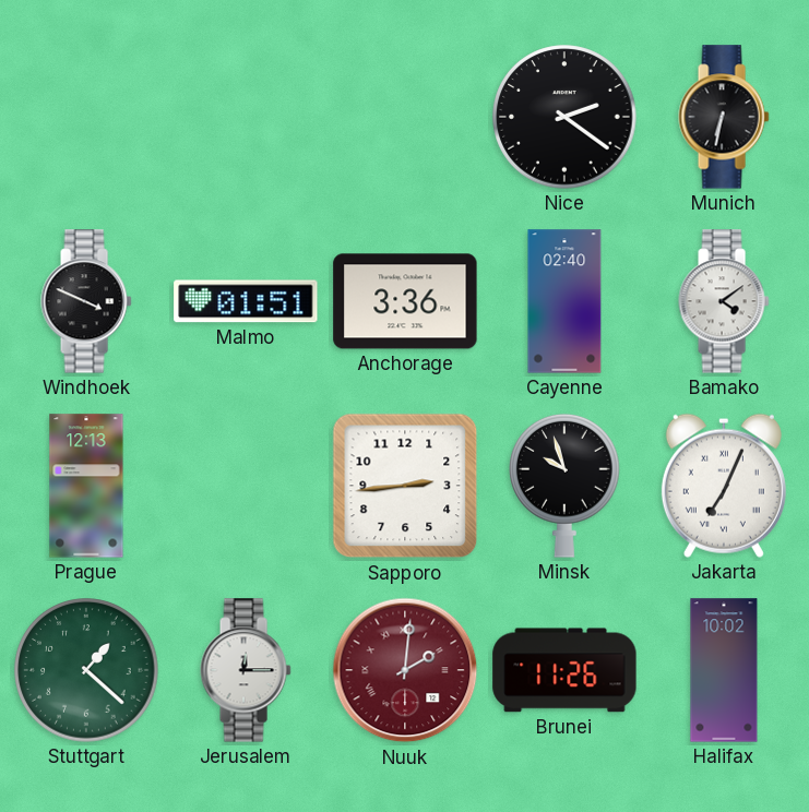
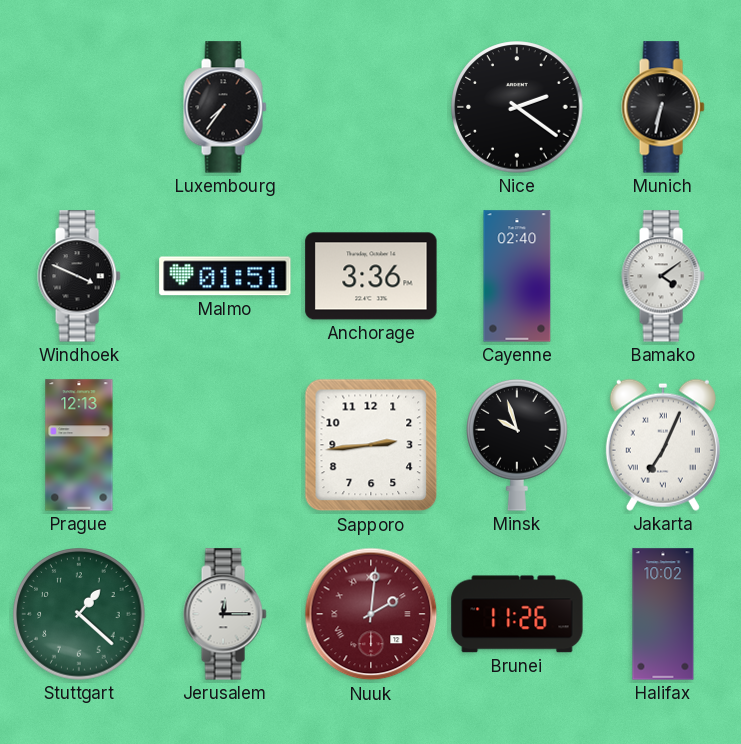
Luxembourg: none -> 7:36
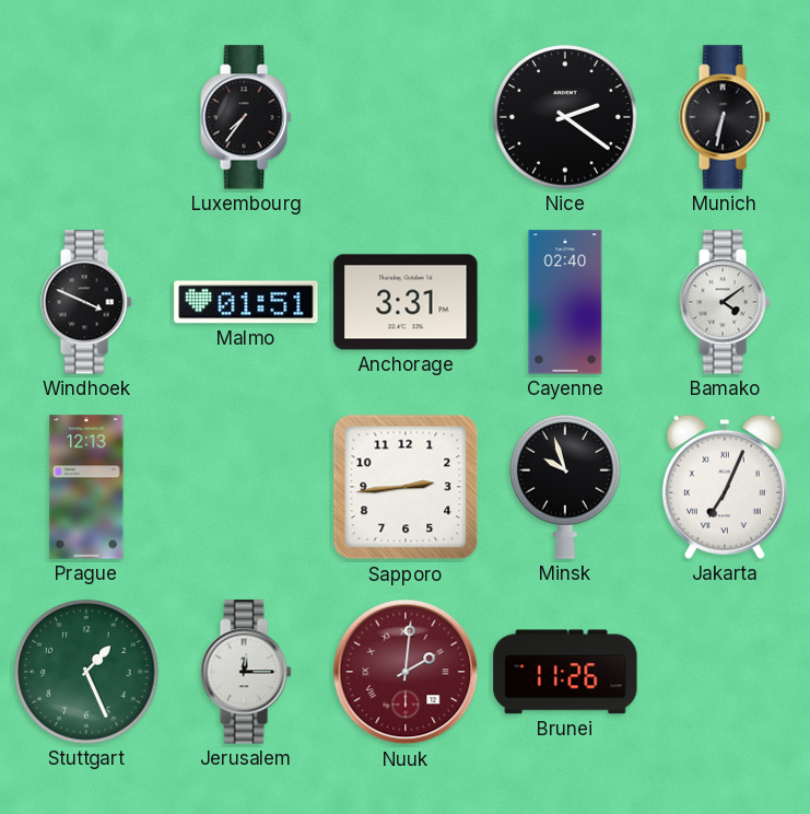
Anchorage: 3:36 -> 3:31
Stuttgart: 1:22 -> 1:26
Halifax: 10:02 -> none
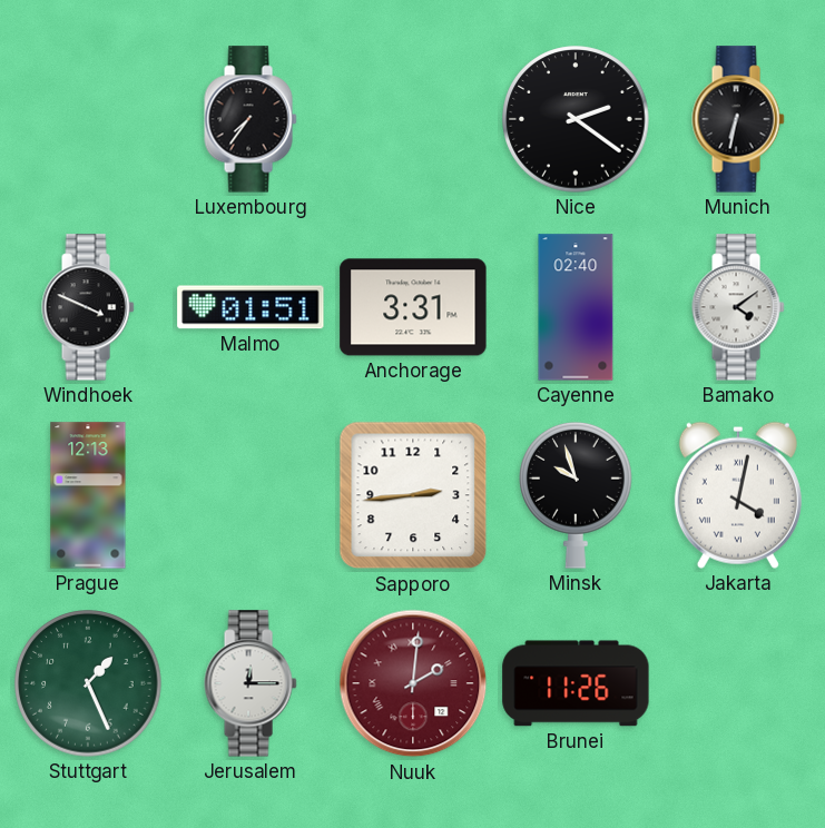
Jakarta: 7:04 -> 4:02
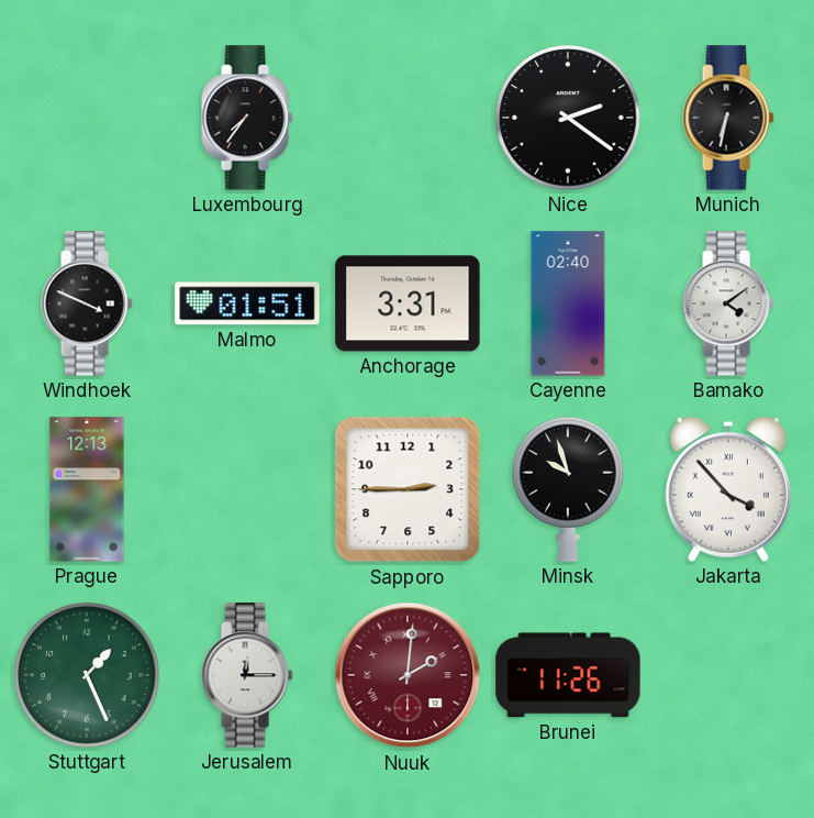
Sapporo: 2:44 -> 2:45
Jakarta: 4:02 -> 3:53
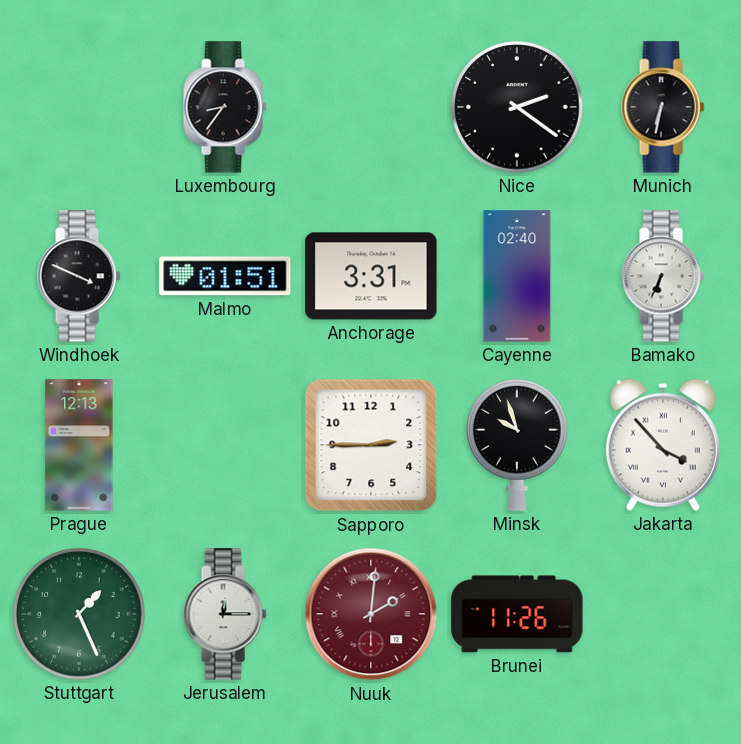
Luxembourg: 7:36 -> 8:36
Bamako: 4:09 -> 6:34
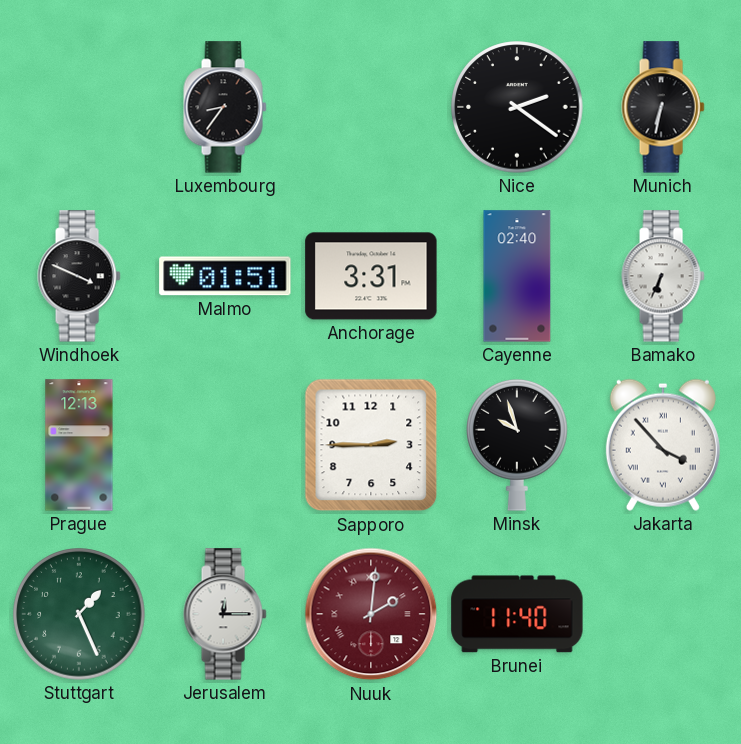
Brunei: 11:26 -> 11:40
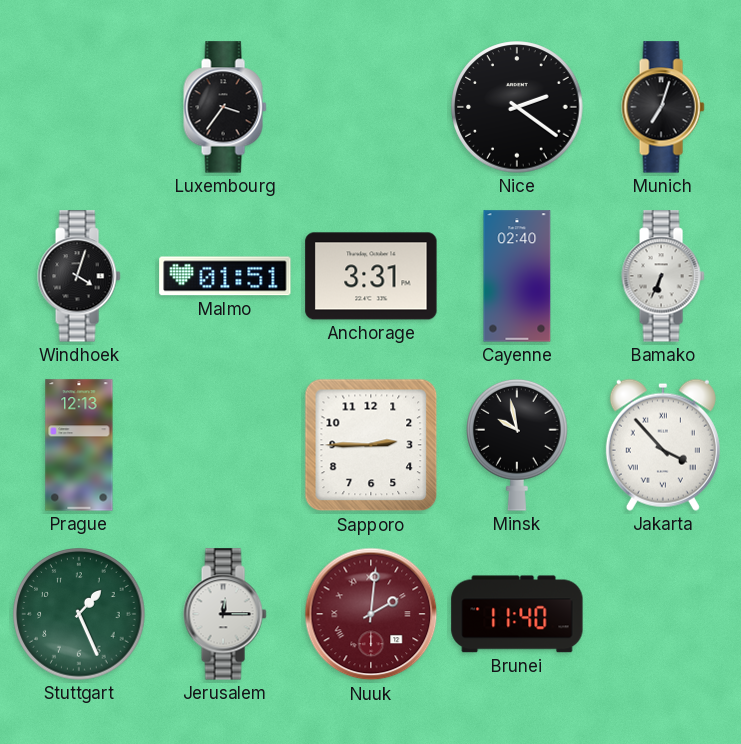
Luxembourg: 8:36 -> 3:36
Munich: 6:32 -> 7:03
Windhoek: 3:49 -> 4:03
Minsk: 9:57 -> 9:58
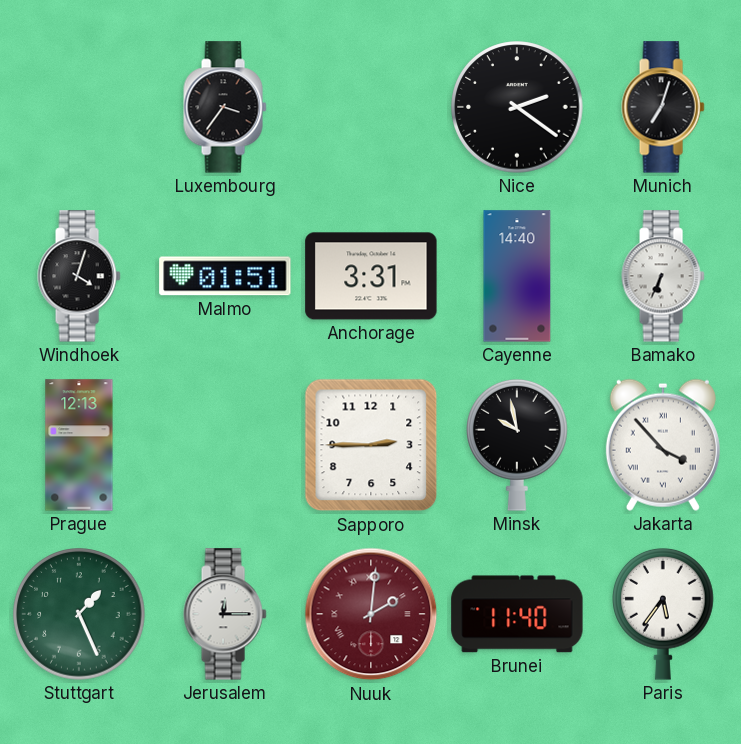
Cayenne: 02:40 -> 14:40
Paris: none -> 5:36
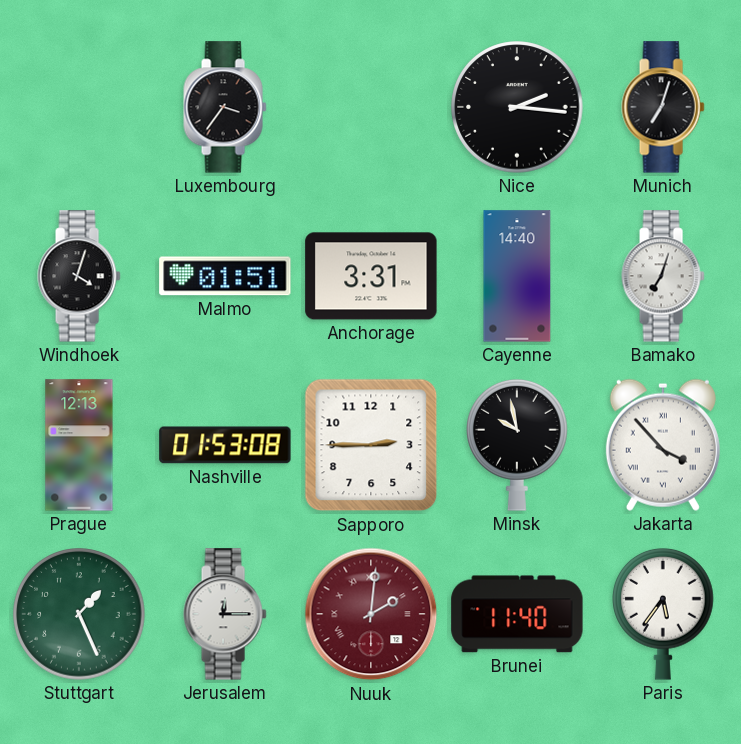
Nice: 2:21 -> 2:16
Bamako: 6:34 -> 7:03
Nashville: none -> 01:53
